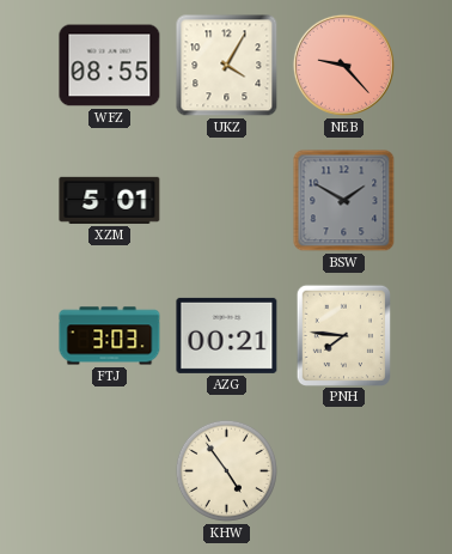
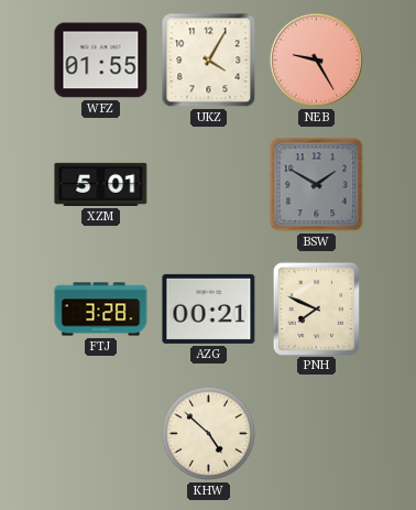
WFZ: 08:55 -> 01:55
NEB: 9:23 -> 9:25
FTJ: 3:03 -> 3:28
PNH: 7:46 -> 7:49
KHW: 4:54 -> 4:52
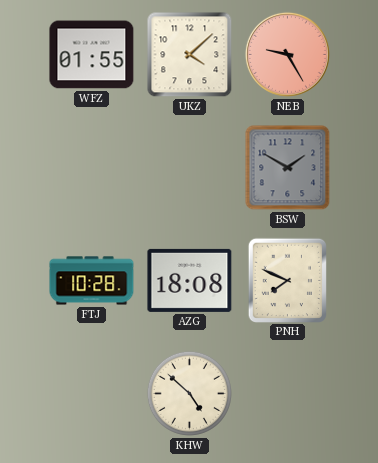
UKZ: 4:05 -> 4:08
XZM: 5:01 -> none
FTJ: 3:28 -> 10:28
AZG: 00:21 -> 18:08
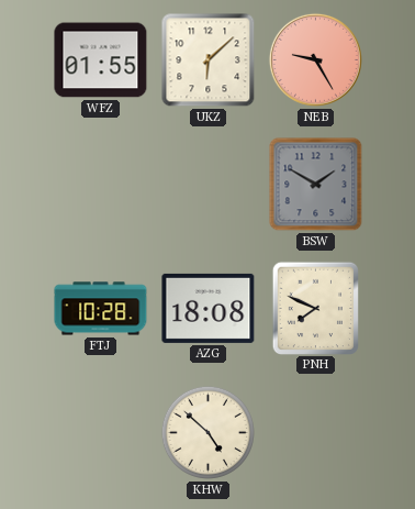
UKZ: 4:08 -> 6:08
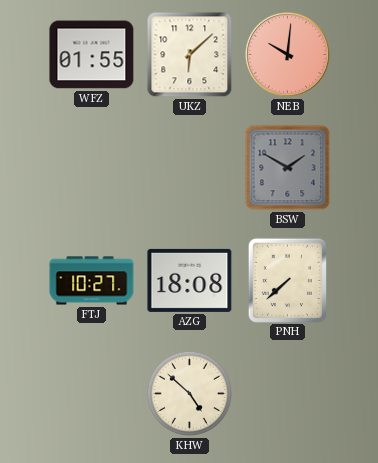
NEB: 9:25 -> 10:01
FTJ: 10:28 -> 10:27
PNH: 7:49 -> 7:38
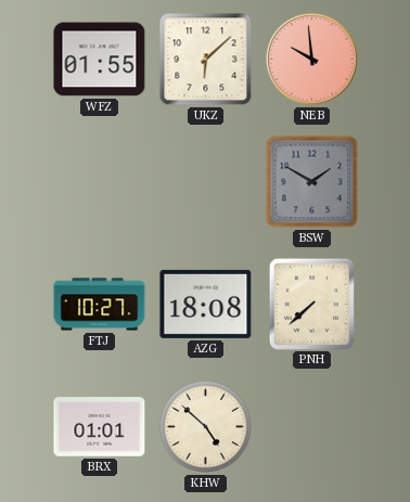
NEB: 10:01 -> 9:59
BRX: none -> 01:01
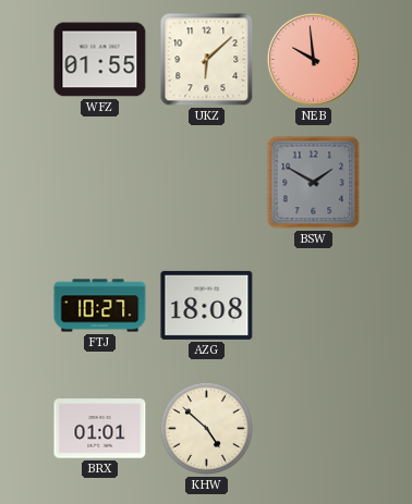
PNH: 7:38 -> none
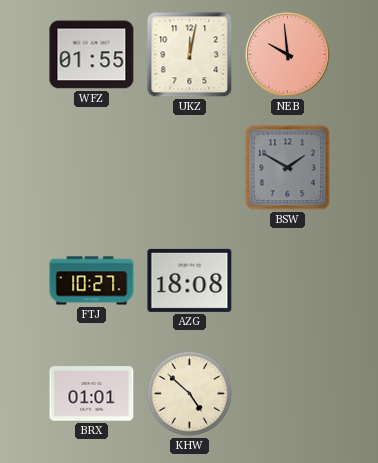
UKZ: 6:08 -> 12:02
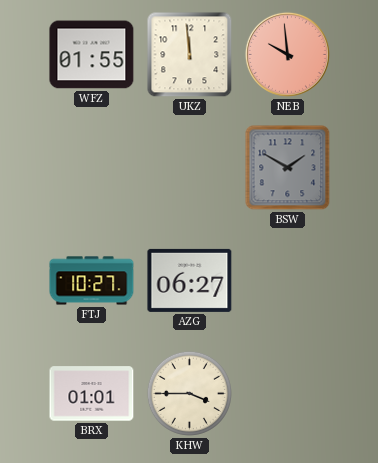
UKZ: 12:02 -> 11:59
AZG: 18:08 -> 06:27
KHW: 4:52 -> 3:45
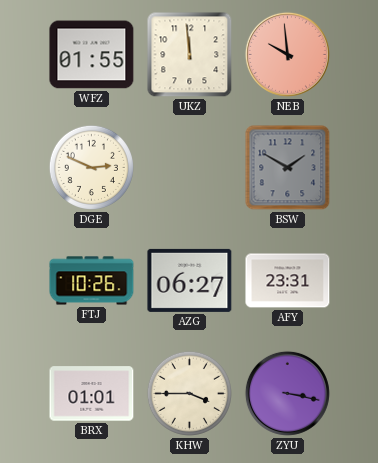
DGE: none -> 2:49
FTJ: 10:27 -> 10:26
AFY: none -> 23:31
ZYU: none -> 3:17
